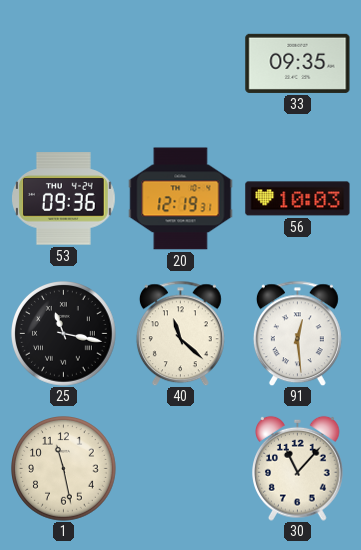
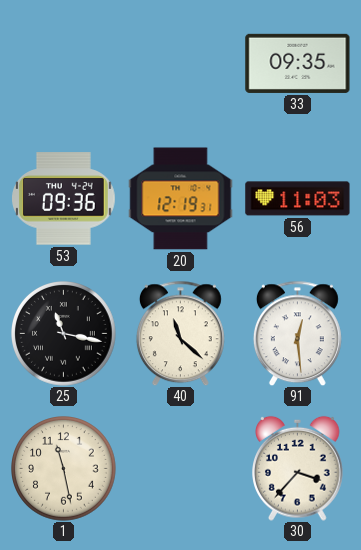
56: 10:03 -> 11:03
30: 11:07 -> 3:37
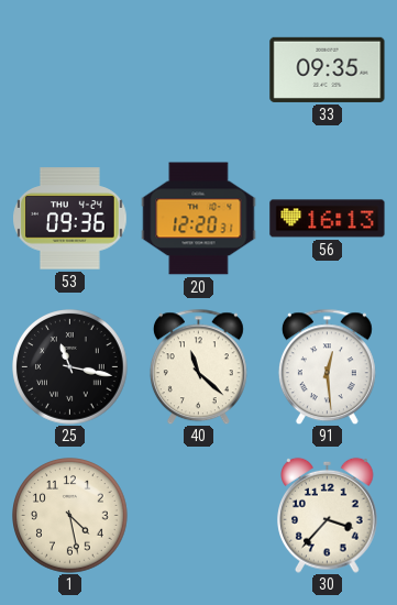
20: 12:19 -> 12:20
56: 11:03 -> 16:13
1: 11:28 -> 4:28
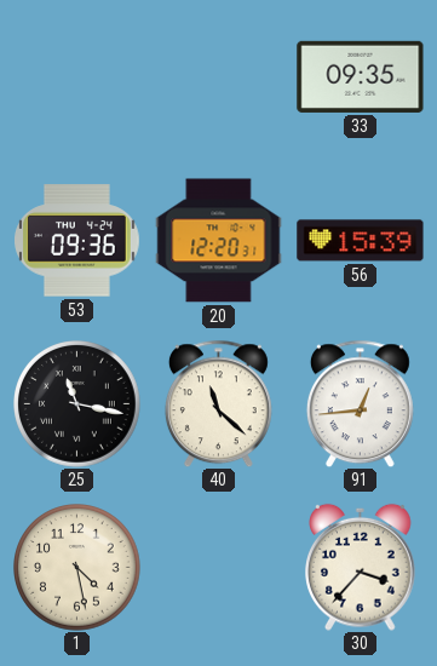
56: 16:13 -> 15:39
91: 12:29 -> 12:44
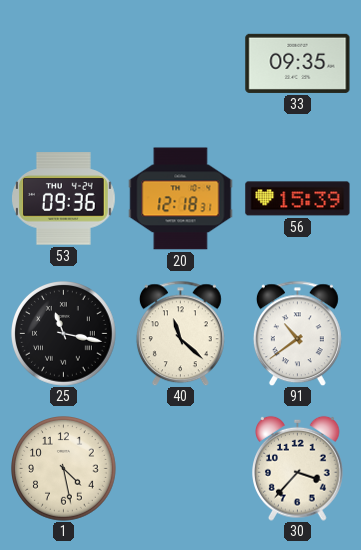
20: 12:20 -> 12:18
91: 12:44 -> 10:39
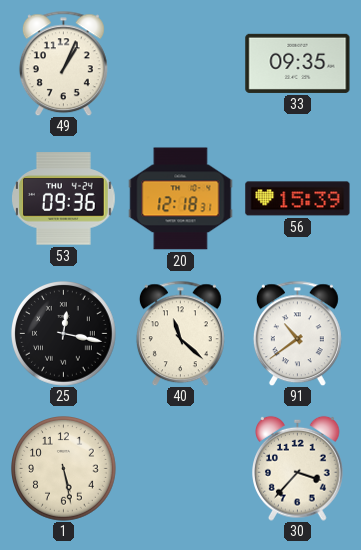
49: none -> 1:04
25: 11:17 -> 12:17
1: 4:28 -> 5:28
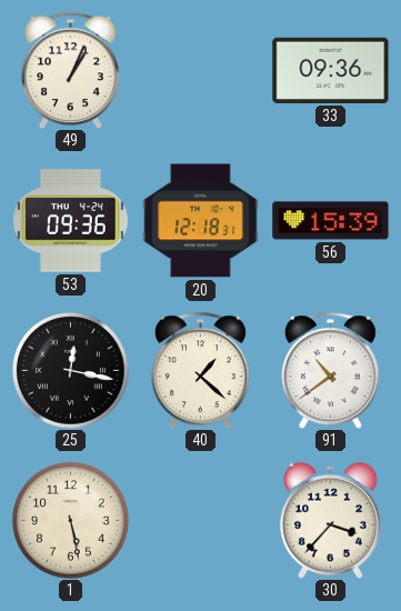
33: 09:35 -> 09:36
40: 11:22 -> 1:22
